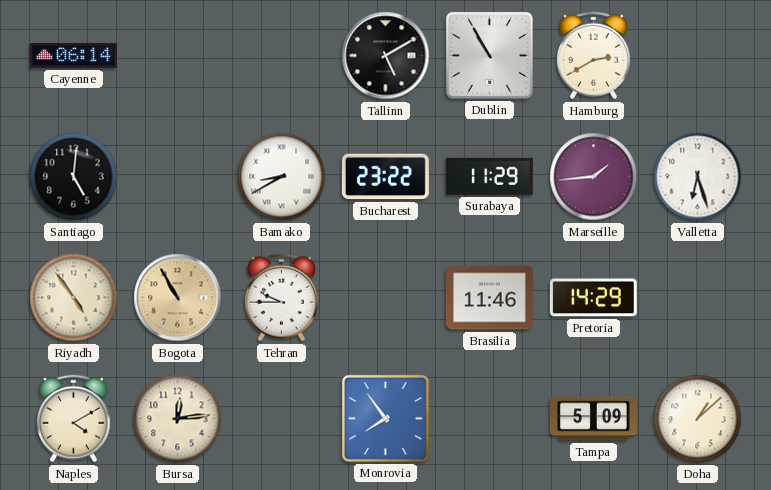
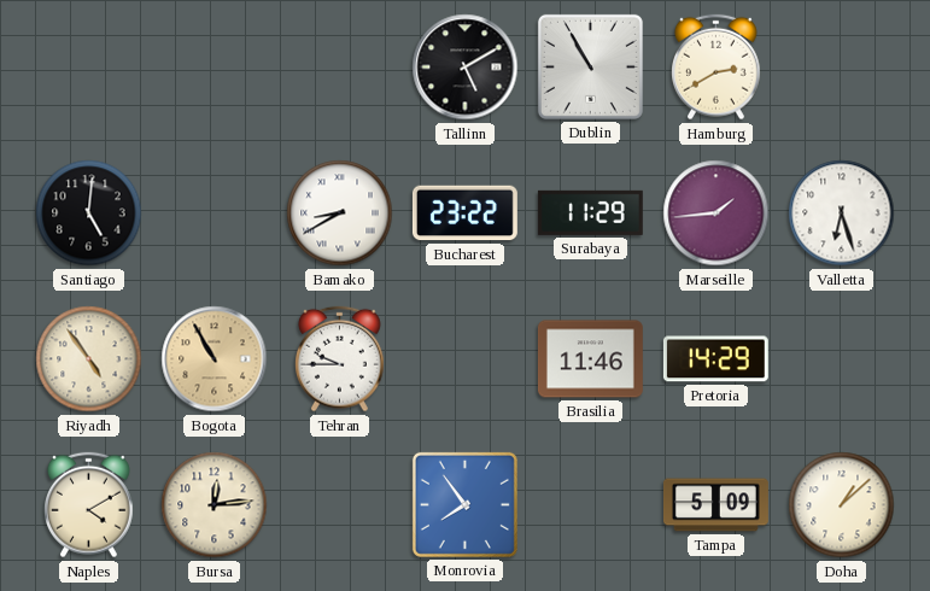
Cayenne: 06:14 -> none
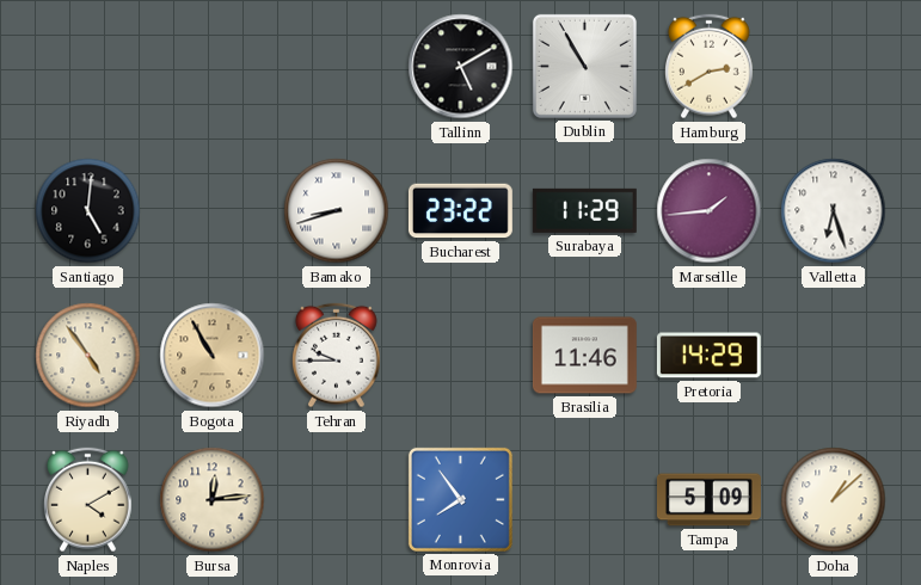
Bamako: 8:40 -> 8:42
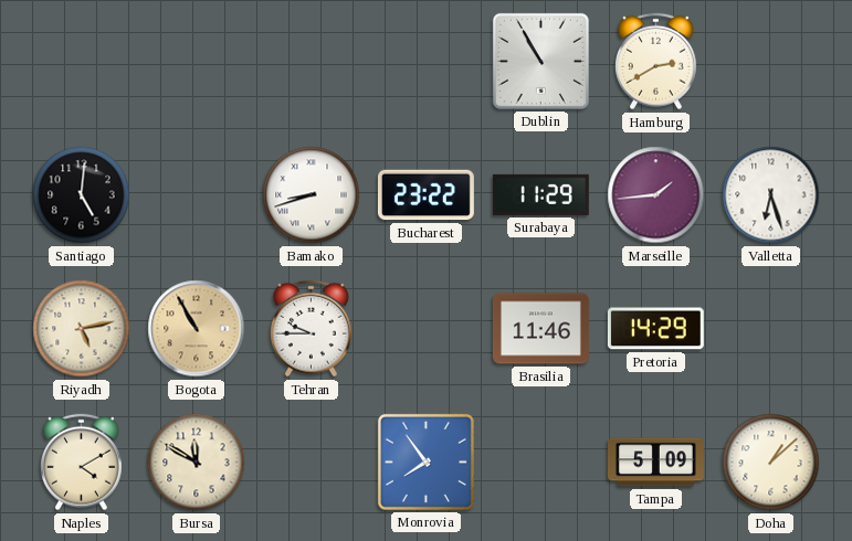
Tallinn: 5:10 -> none
Riyadh: 4:54 -> 5:13
Bursa: 12:14 -> 11:50
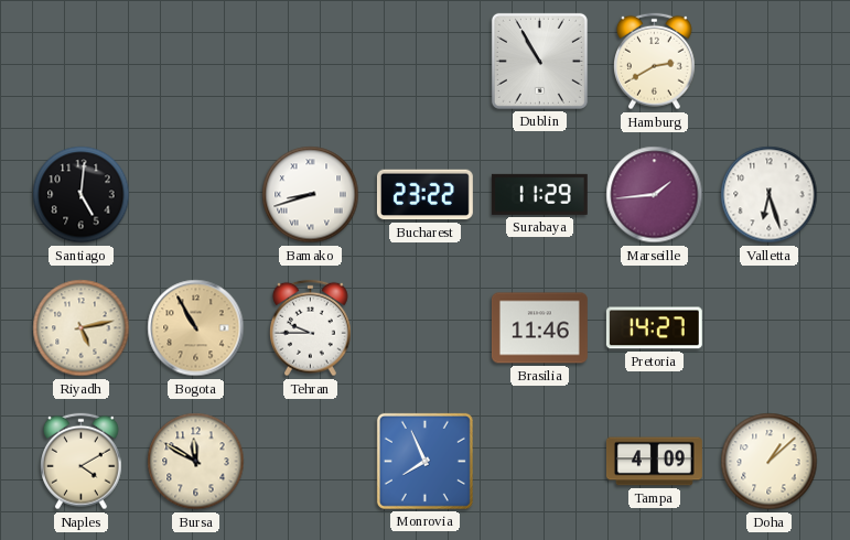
Pretoria: 14:29 -> 14:27
Monrovia: 7:54 -> 7:56
Tampa: 5:09 -> 4:09
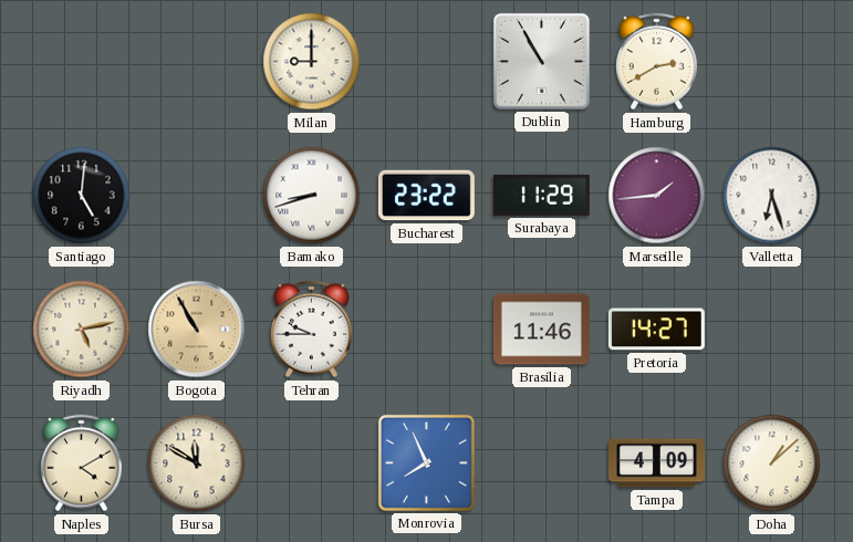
Milan: none -> 9:00
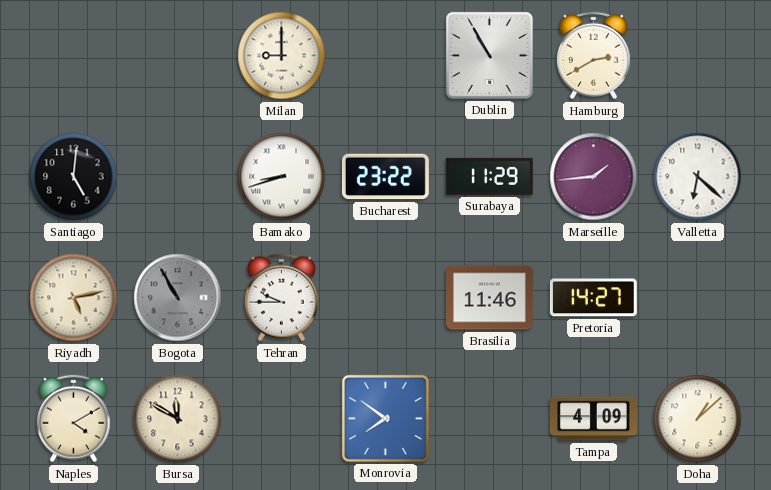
Valletta: 6:27 -> 6:22
Bogota dial: champagne -> grey
Monrovia: 7:56 -> 7:51
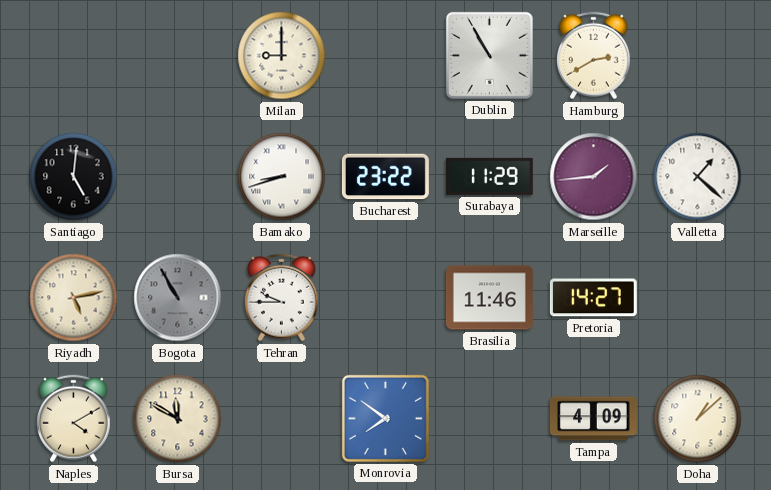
Valletta: 6:22 -> 1:22
